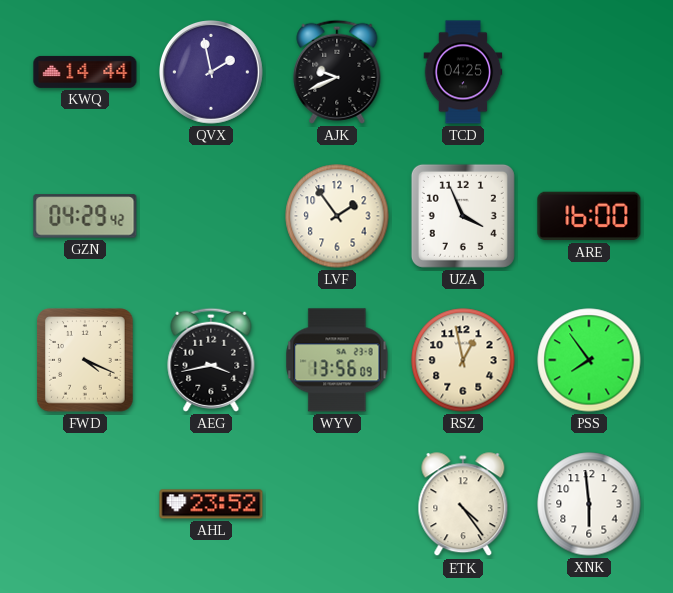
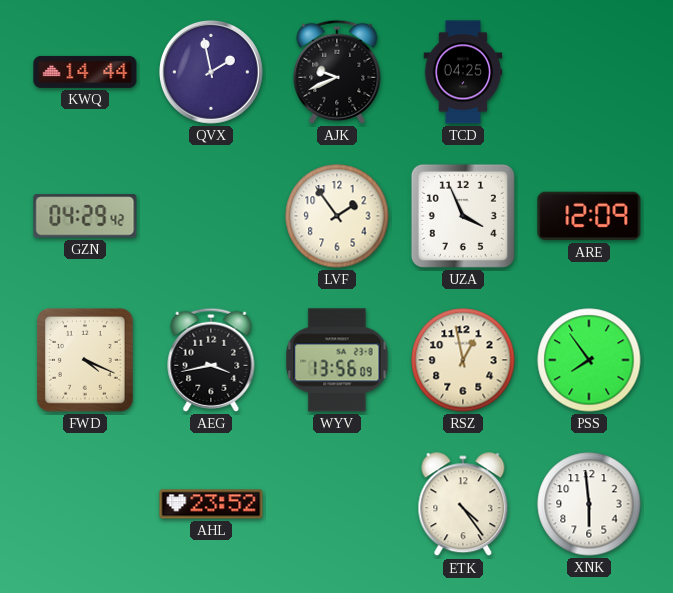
ARE: 16:00 -> 12:09
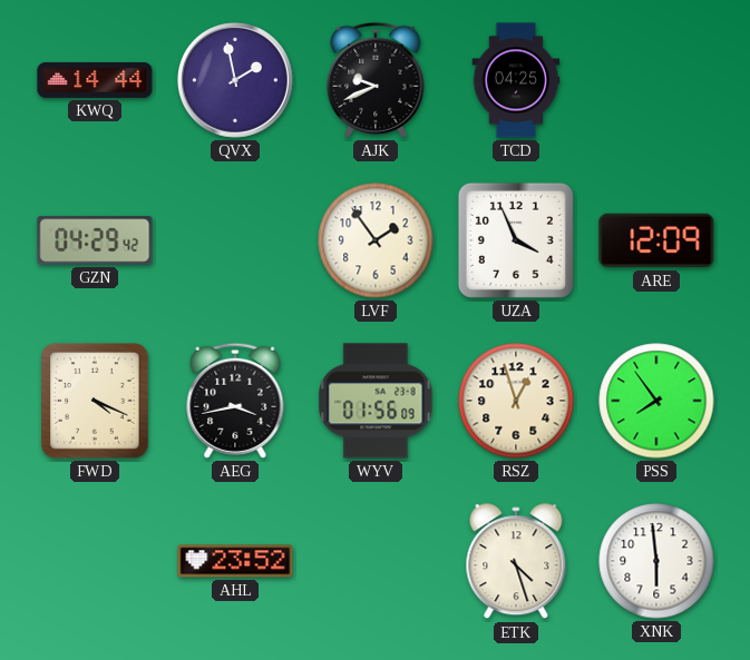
WYV: 13:56 -> 01:56
RSZ: 12:58 -> 12:57
ETK: 4:24 -> 4:27
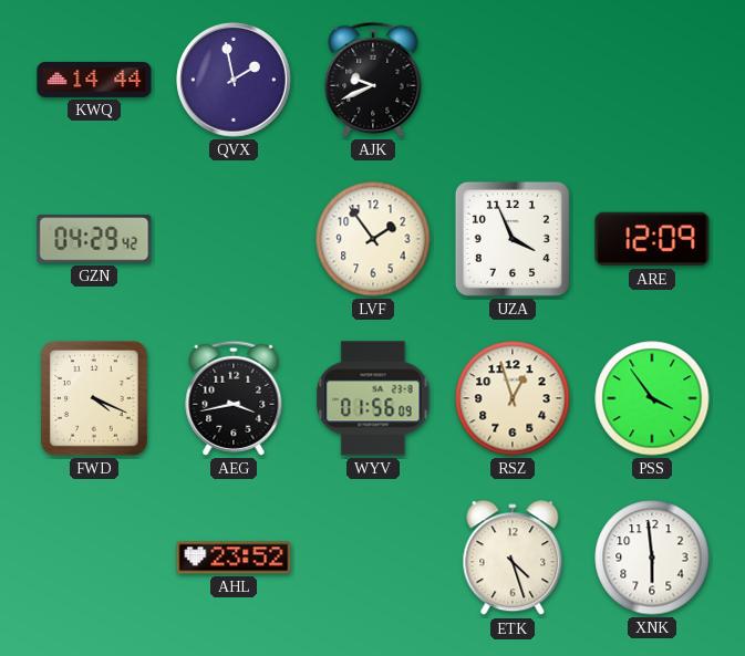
TCD: 04:25 -> none
PSS: 7:54 -> 3:54
